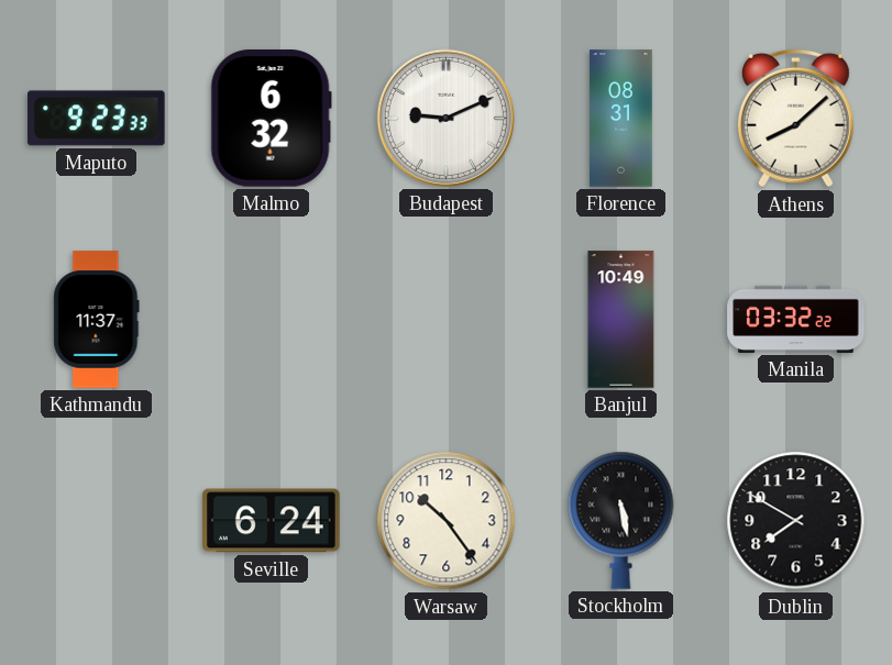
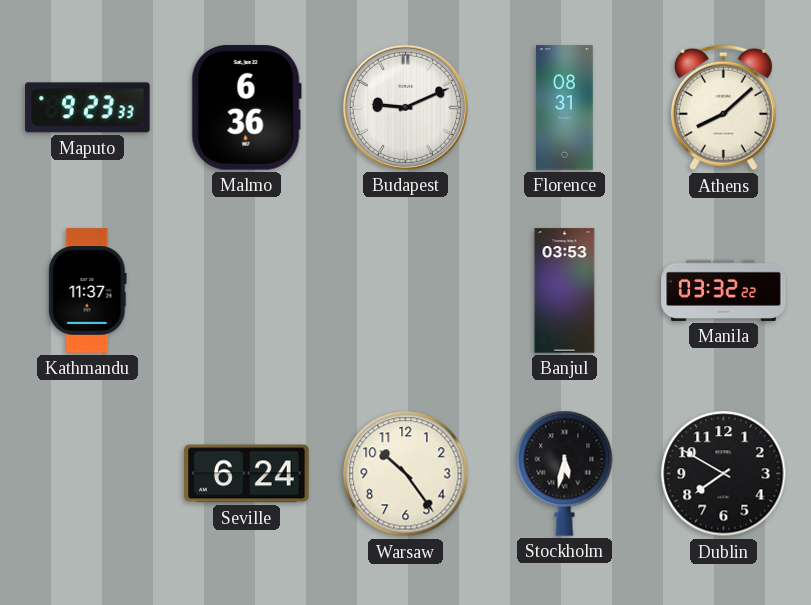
Malmo: 6:32 -> 6:36
Banjul: 10:49 -> 03:53
Stockholm: 5:28 -> 5:32
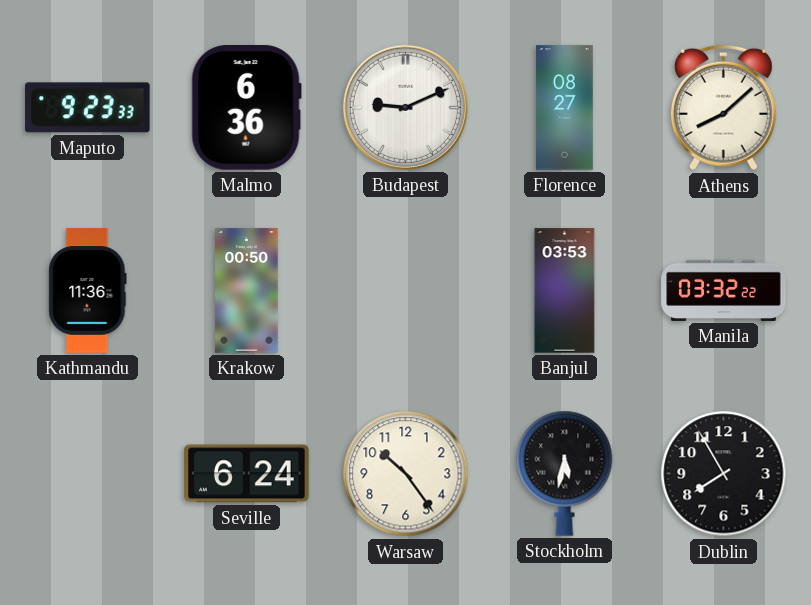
Florence: 08:31 -> 08:27
Kathmandu: 11:37 -> 11:36
Krakow: none -> 00:50
Dublin: 7:50 -> 7:55
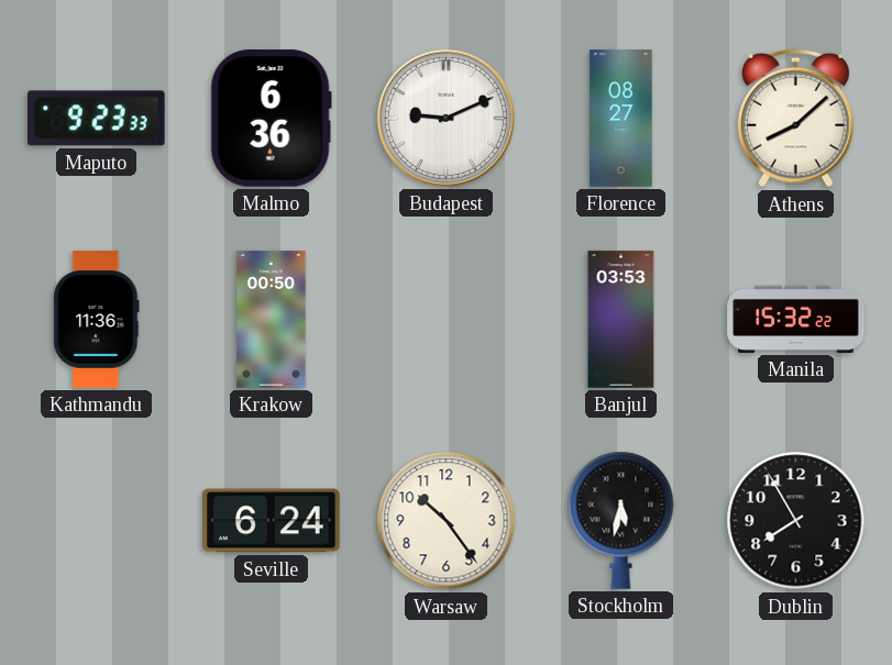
Manila: 03:32 -> 15:32
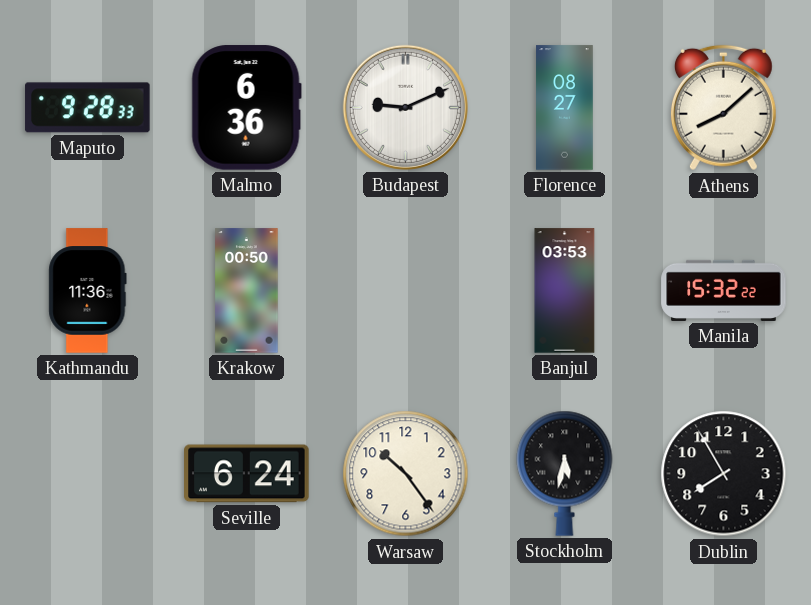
Maputo: 9:23 -> 9:28
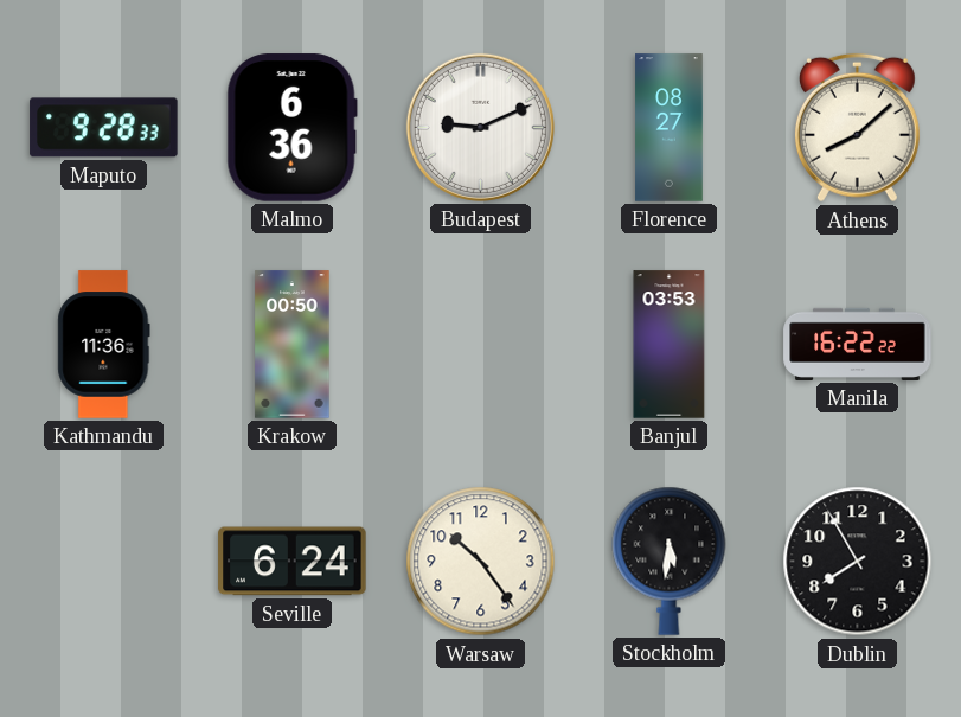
Manila: 15:32 -> 16:22
Stockholm: 5:32 -> 5:31
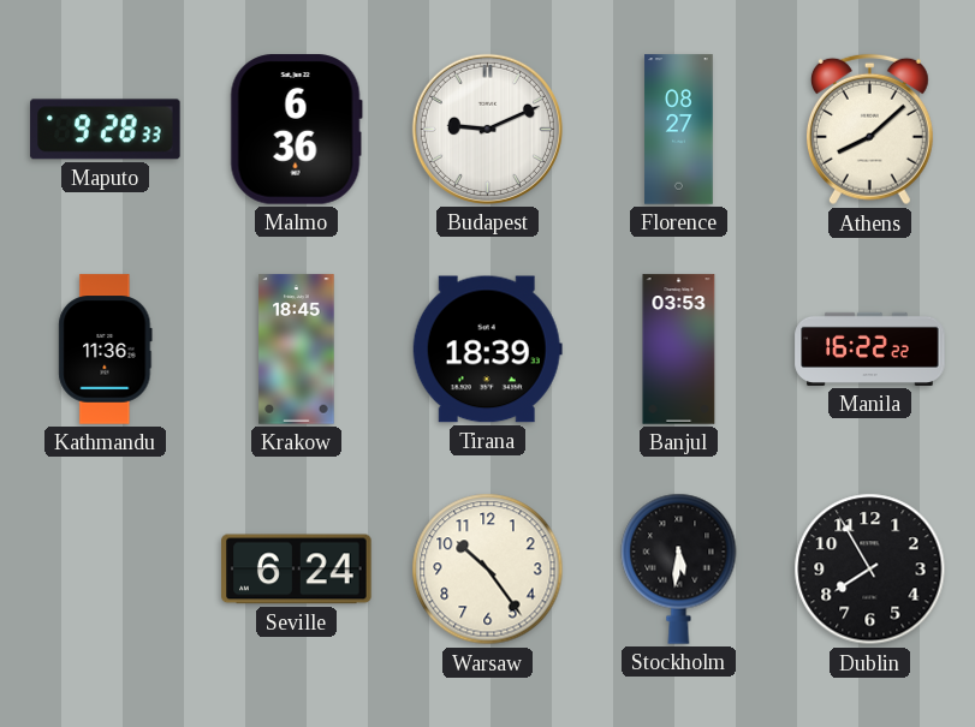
Krakow: 00:50 -> 18:45
Tirana: none -> 18:39
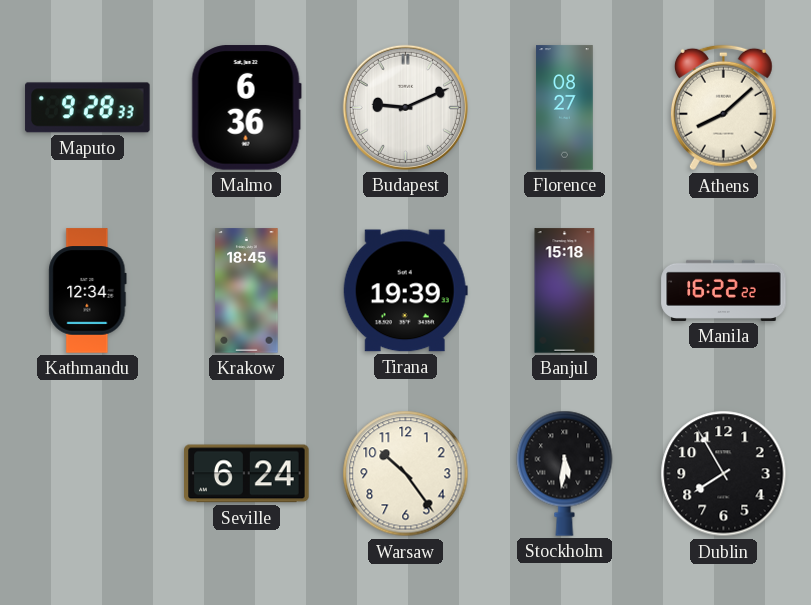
Kathmandu: 11:36 -> 12:34
Tirana: 18:39 -> 19:39
Banjul: 03:53 -> 15:18
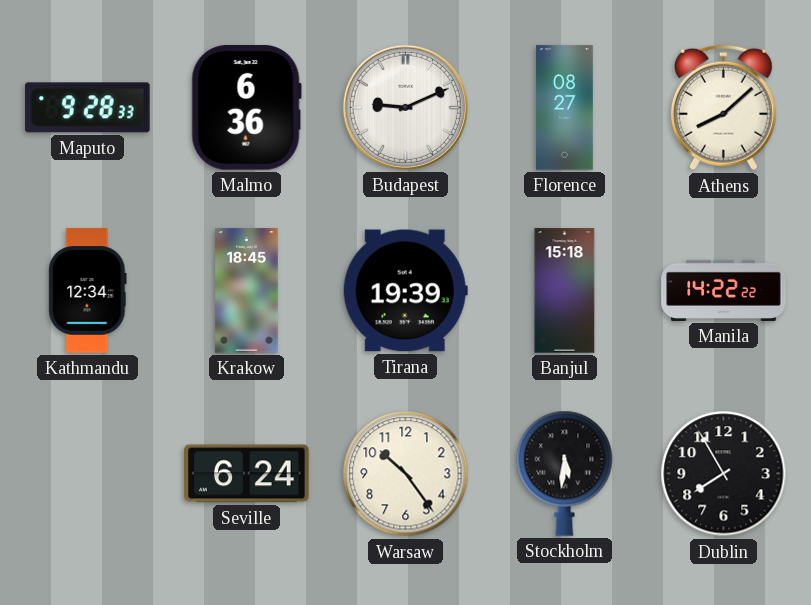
Manila: 16:22 -> 14:22
